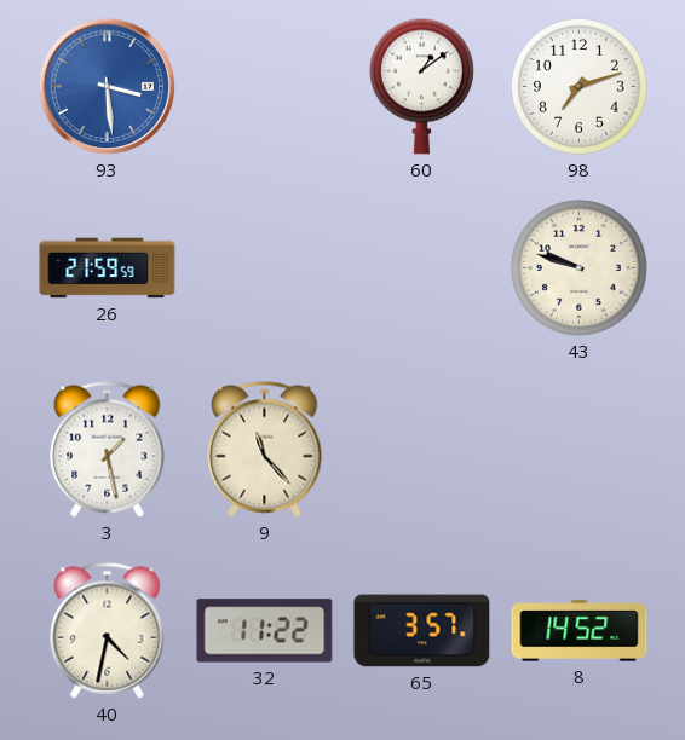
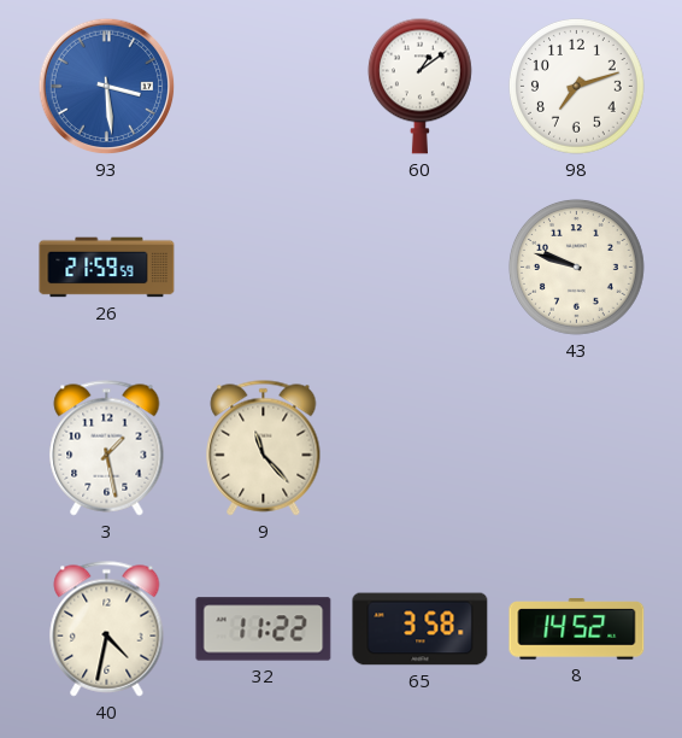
65: 3:57 -> 3:58
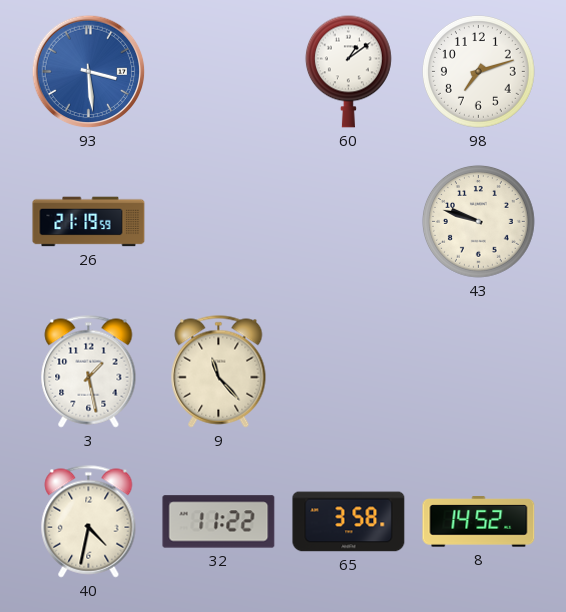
26: 21:59 -> 21:19
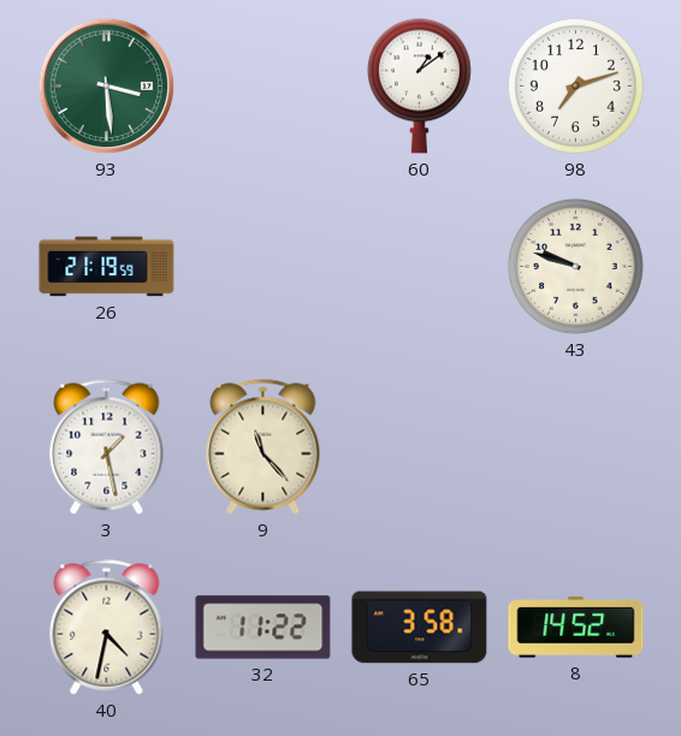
93 dial: blue -> green
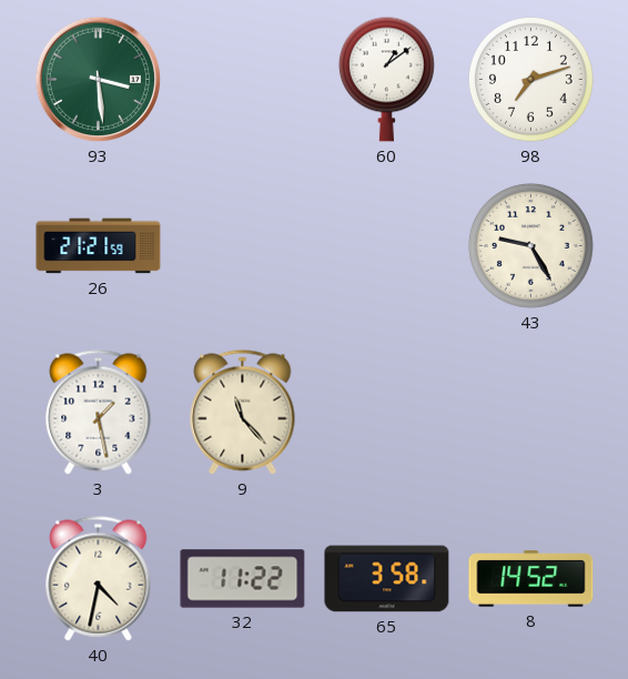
26: 21:19 -> 21:21
43: 9:48 -> 9:25
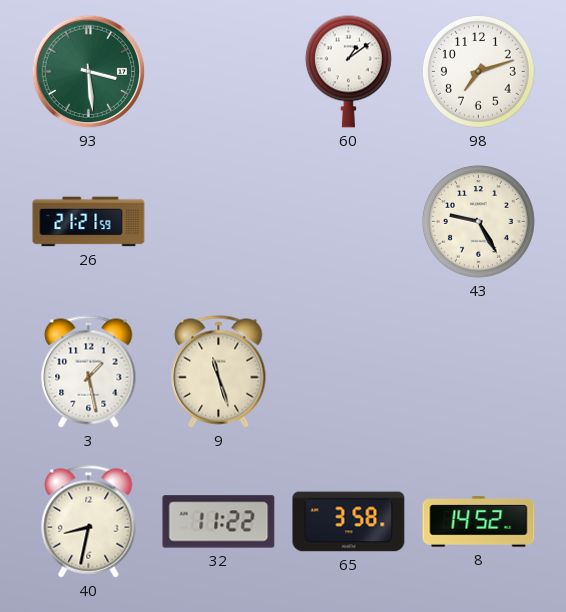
9: 11:23 -> 11:27
40: 4:32 -> 8:32
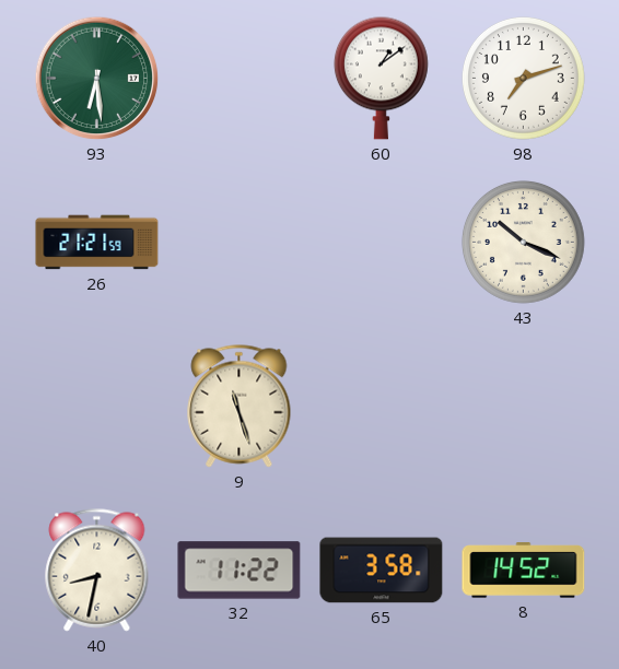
93: 3:29 -> 6:29
43: 9:25 -> 10:19
3: 1:28 -> none
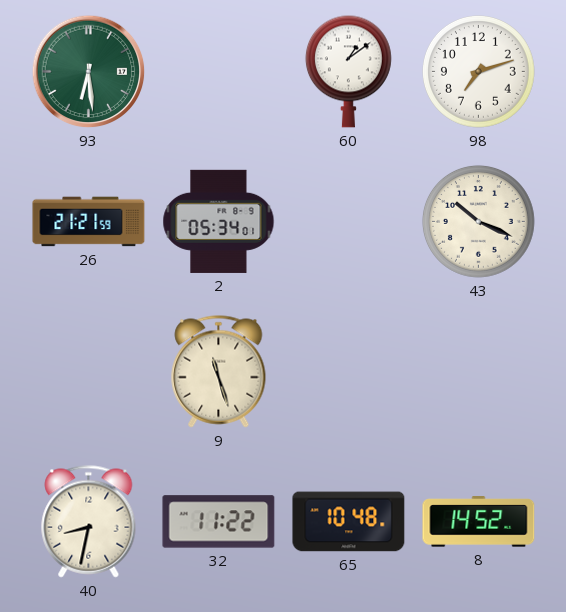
2: none -> 05:34
65: 3:58 -> 10:48
